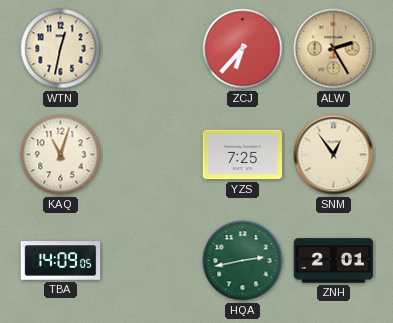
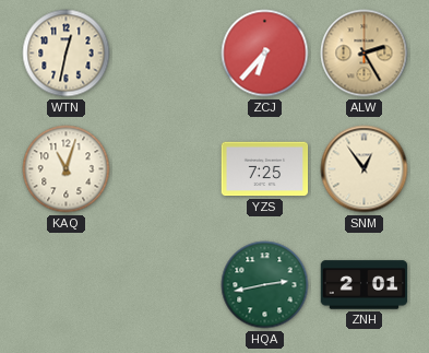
TBA: 14:09 -> none
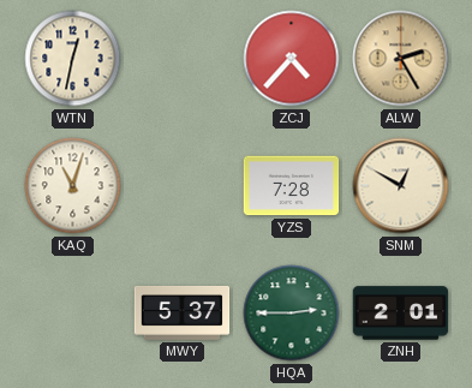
ZCJ: 6:37 -> 4:37
YZS: 7:25 -> 7:28
SNM: 12:54 -> 12:50
MWY: none -> 5:37
HQA: 2:43 -> 2:45
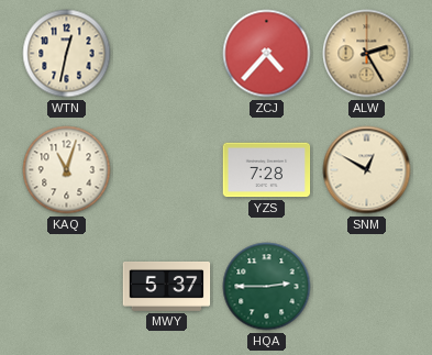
ZNH: 2:01 -> none
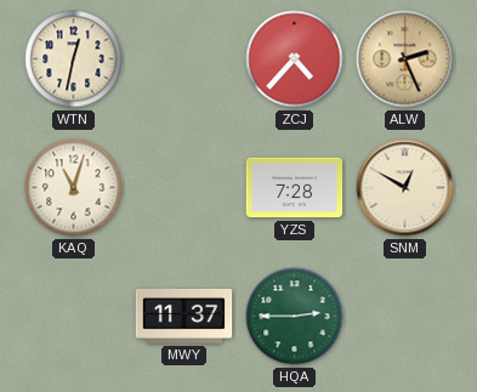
ALW: 2:25 -> 2:26
MWY: 5:37 -> 11:37
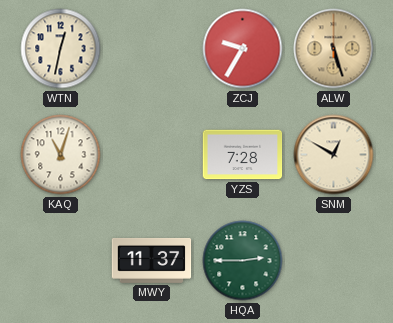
ZCJ: 4:37 -> 9:35
ALW: 2:26 -> 5:27
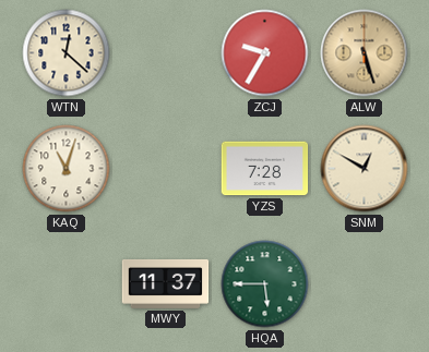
WTN: 12:32 -> 12:22
HQA: 2:45 -> 5:45
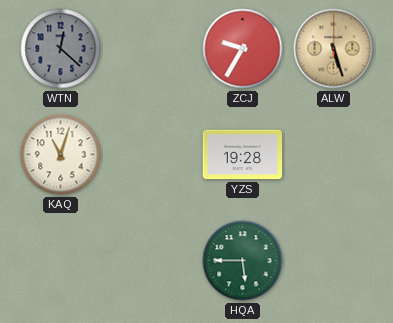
WTN dial: cream -> grey
YZS: 7:28 -> 19:28
SNM: 12:50 -> none
MWY: 11:37 -> none
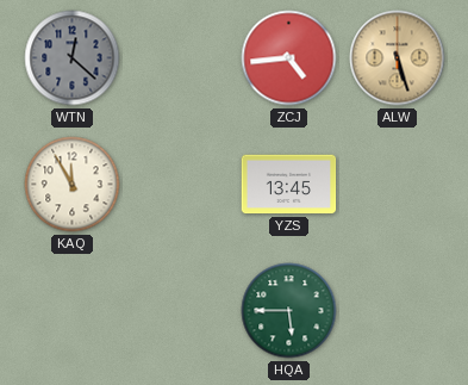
ZCJ: 9:35 -> 4:44
KAQ: 11:03 -> 11:55
YZS: 19:28 -> 13:45
